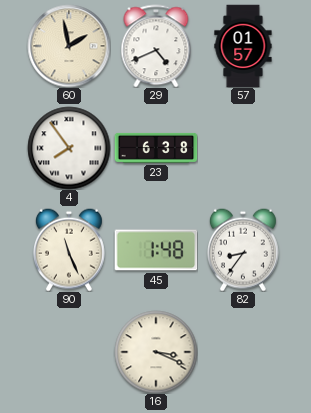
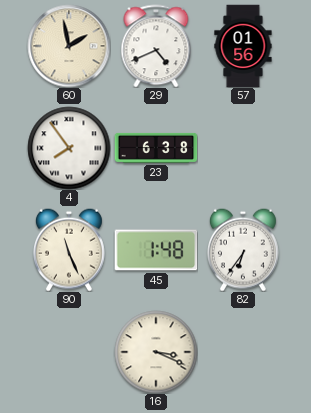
57: 01:57 -> 01:56
82: 8:36 -> 6:36
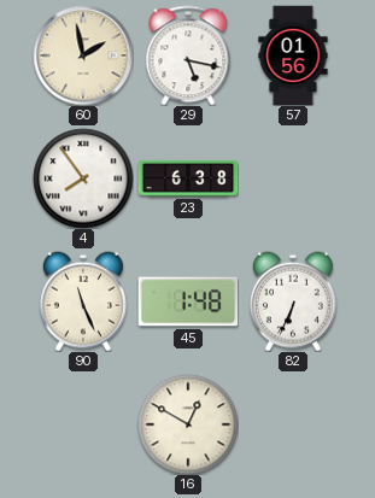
29: 4:41 -> 5:17
82: 6:36 -> 6:34
16: 3:19 -> 12:50
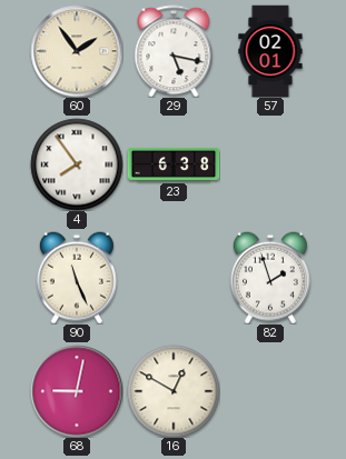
60: 1:58 -> 1:54
57: 01:56 -> 02:01
45: 1:48 -> none
82: 6:34 -> 1:57
68: none -> 9:02
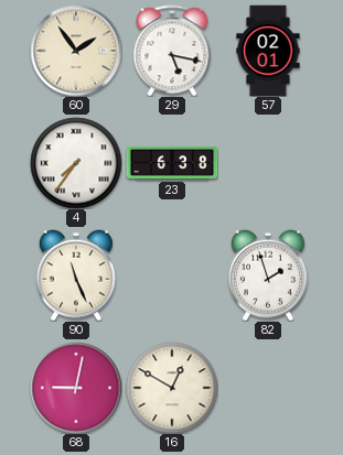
4: 7:54 -> 7:36
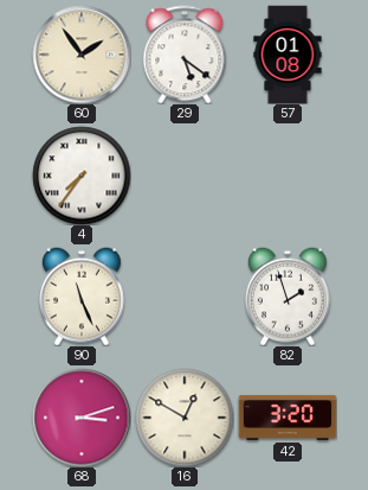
29: 5:17 -> 5:21
57: 02:01 -> 01:08
23: 6:38 -> none
68: 9:02 -> 3:12
42: none -> 3:20
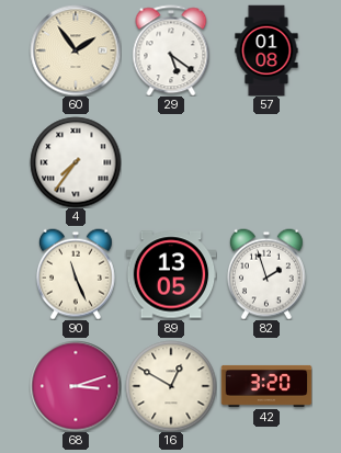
89: none -> 13:05
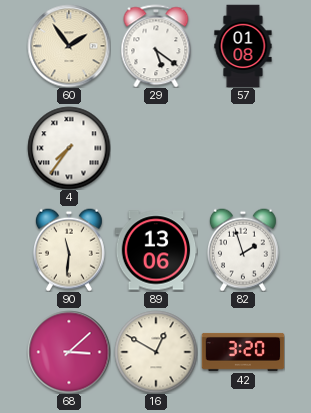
90: 11:26 -> 11:31
89: 13:05 -> 13:06
68: 3:12 -> 3:08
